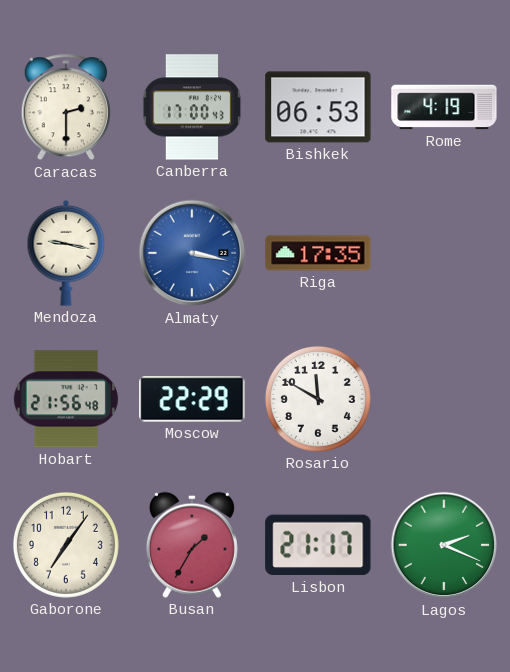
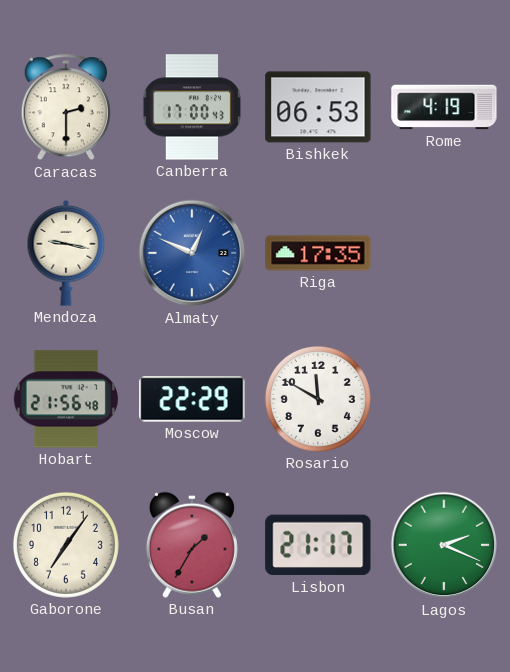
Almaty: 3:17 -> 12:49
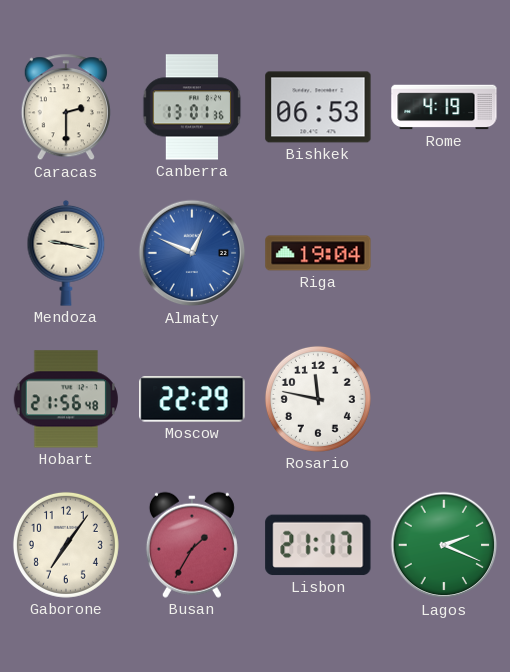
Canberra: 17:00 -> 13:01
Riga: 17:35 -> 19:04
Rosario: 11:50 -> 11:47
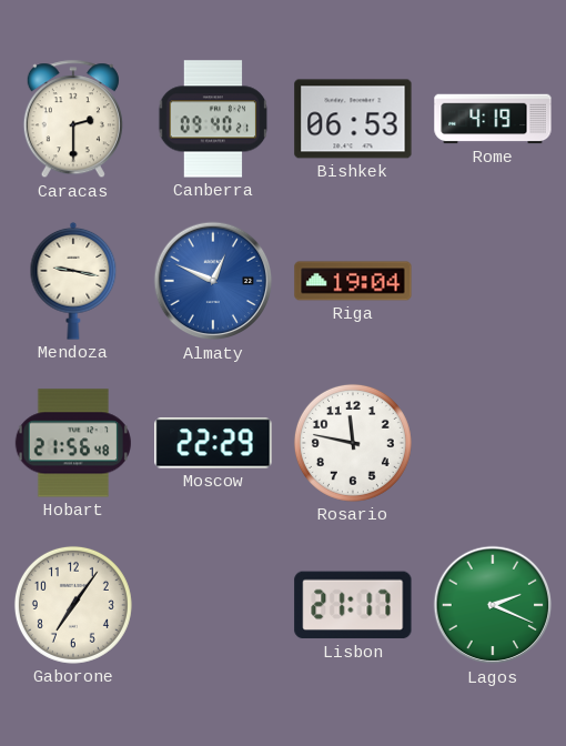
Canberra: 13:01 -> 09:40
Busan: 1:35 -> none
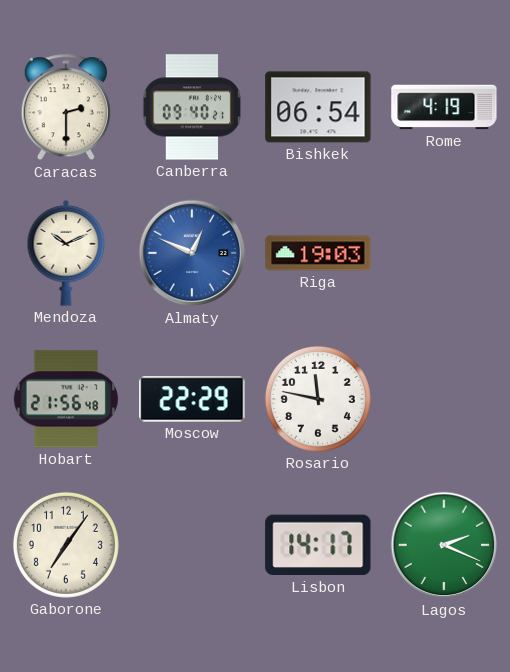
Bishkek: 06:53 -> 06:54
Mendoza: 9:17 -> 10:11
Riga: 19:04 -> 19:03
Lisbon: 21:17 -> 14:17
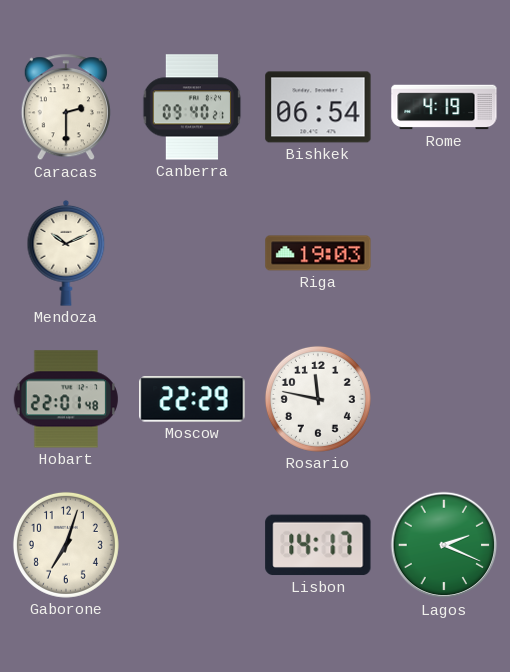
Almaty: 12:49 -> none
Hobart: 21:56 -> 22:01
Gaborone: 7:06 -> 7:03
